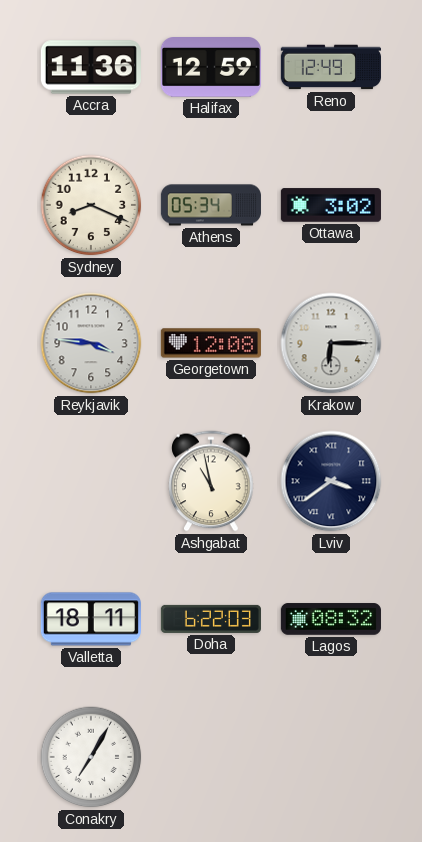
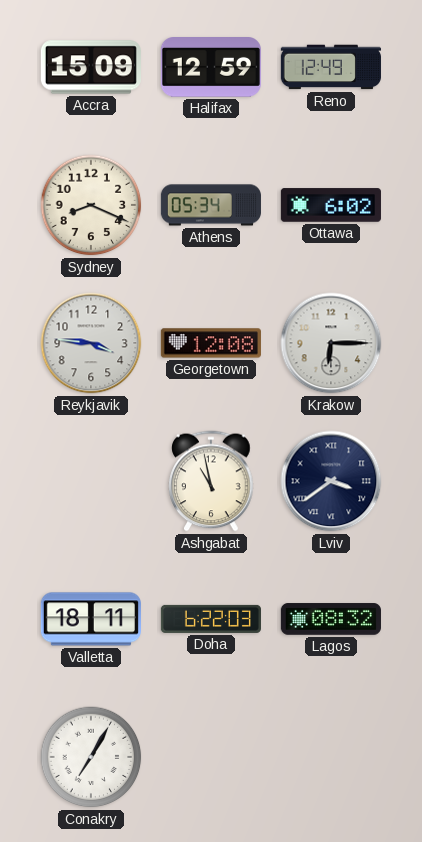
Accra: 11:36 -> 15:09
Ottawa: 3:02 -> 6:02
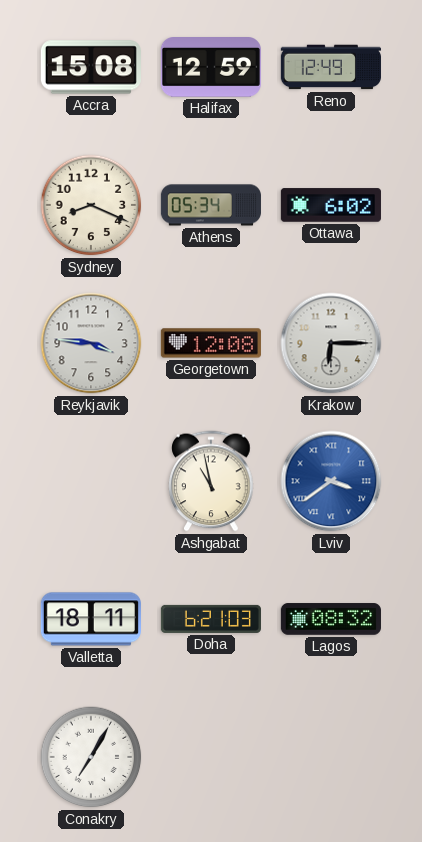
Accra: 15:09 -> 15:08
Lviv dial: navy -> blue
Doha: 6:22 -> 6:21
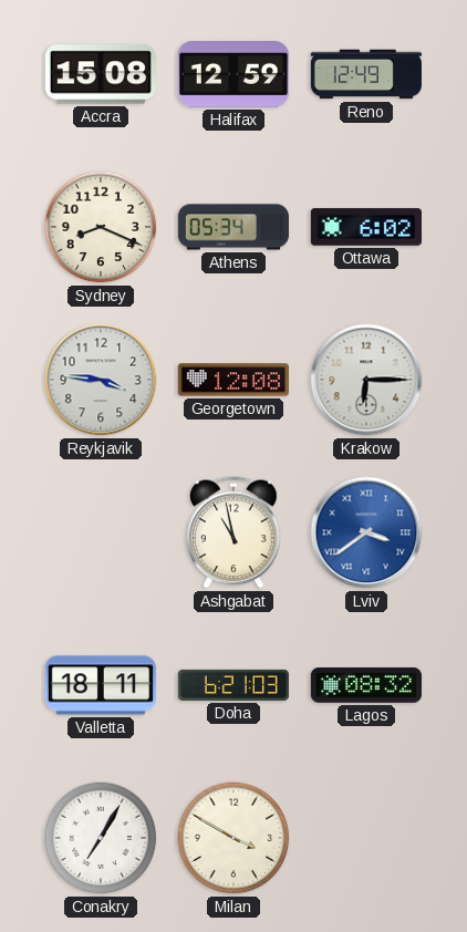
Milan: none -> 3:50
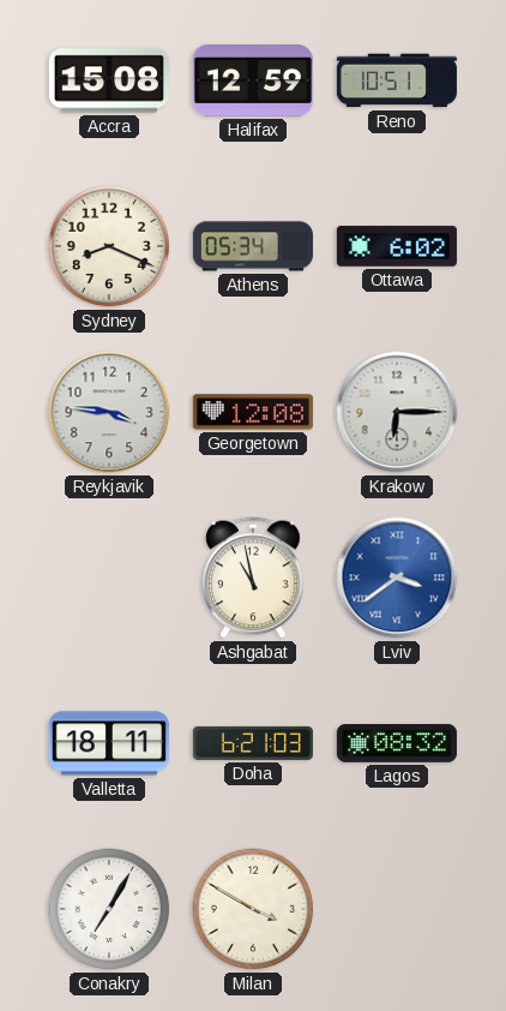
Reno: 12:49 -> 10:51
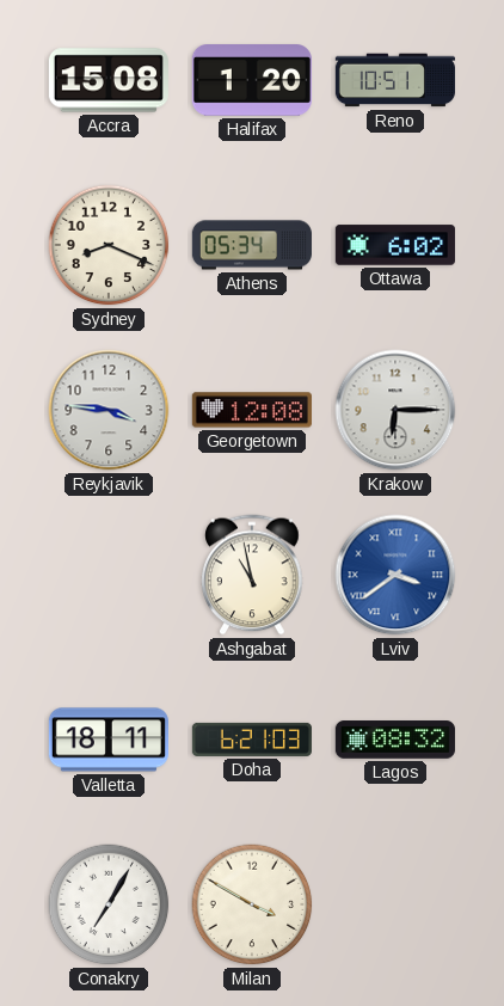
Halifax: 12:59 -> 1:20
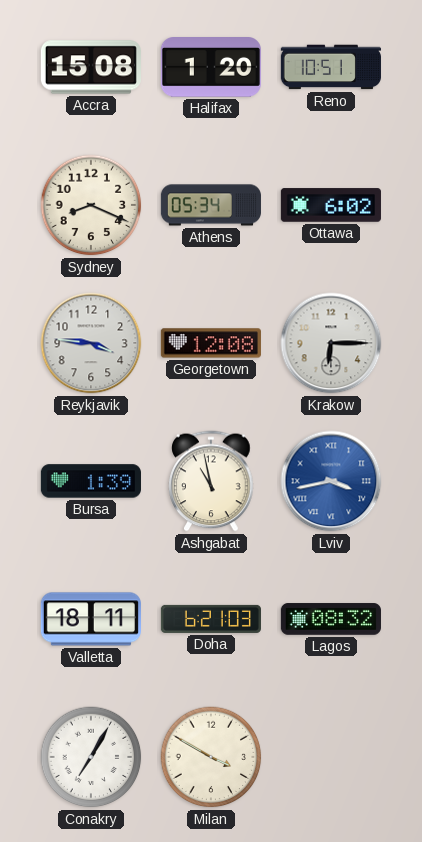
Bursa: none -> 1:39
Lviv: 3:39 -> 3:43
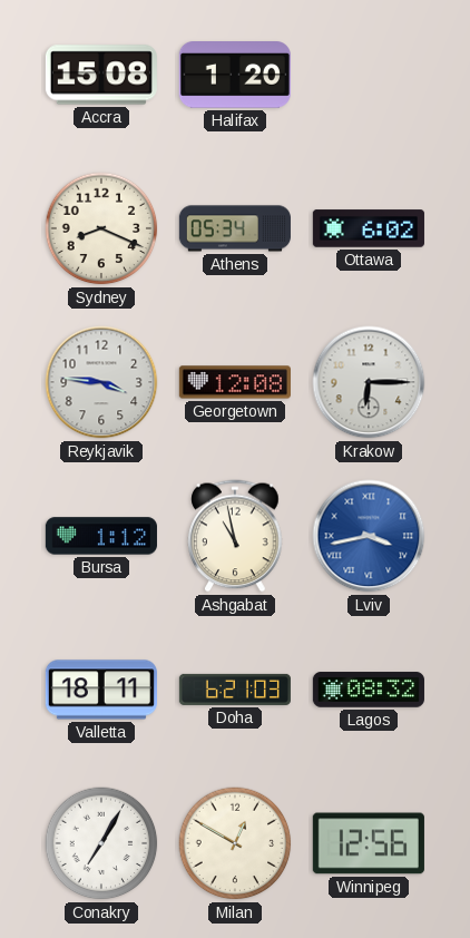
Reno: 10:51 -> none
Bursa: 1:39 -> 1:12
Milan: 3:50 -> 12:50
Winnipeg: none -> 12:56
